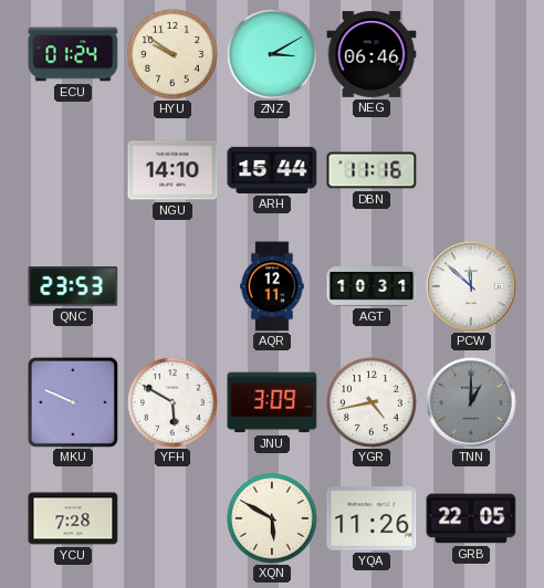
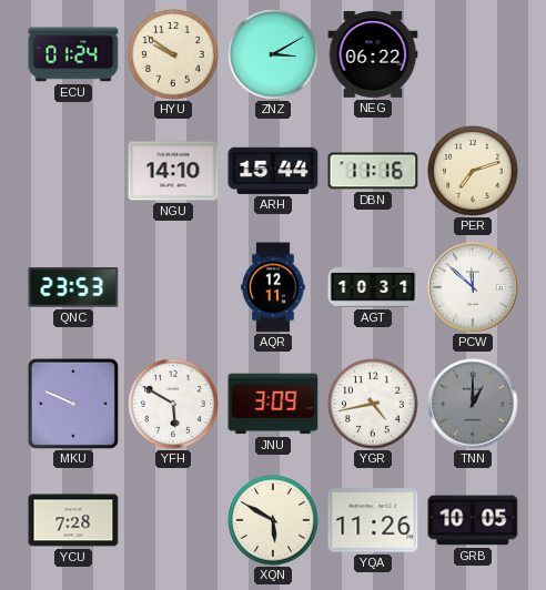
NEG: 06:46 -> 06:22
PER: none -> 7:12
GRB: 22:05 -> 10:05
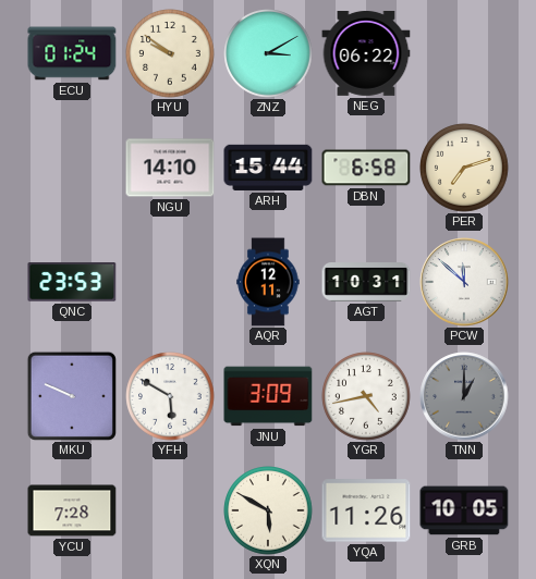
DBN: 11:16 -> 6:58
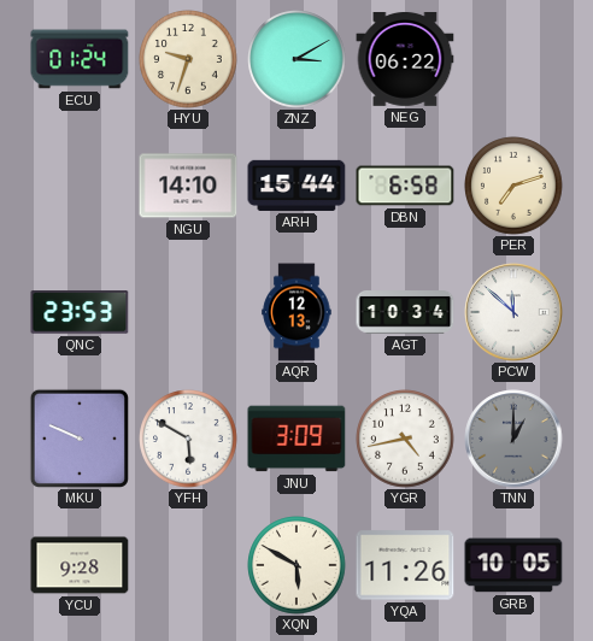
HYU: 9:51 -> 9:33
AQR: 12:11 -> 12:13
AGT: 10:31 -> 10:34
YCU: 7:28 -> 9:28
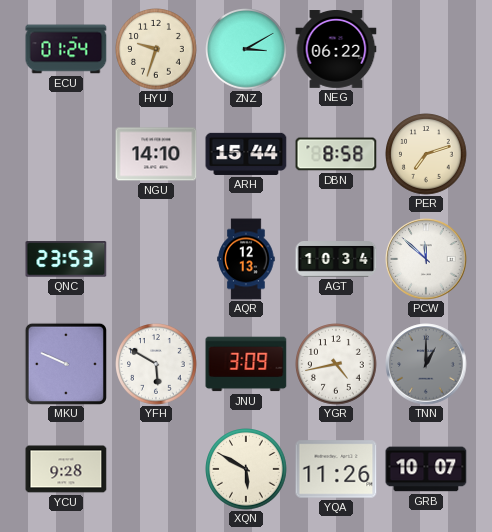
DBN: 6:58 -> 8:58
GRB: 10:05 -> 10:07
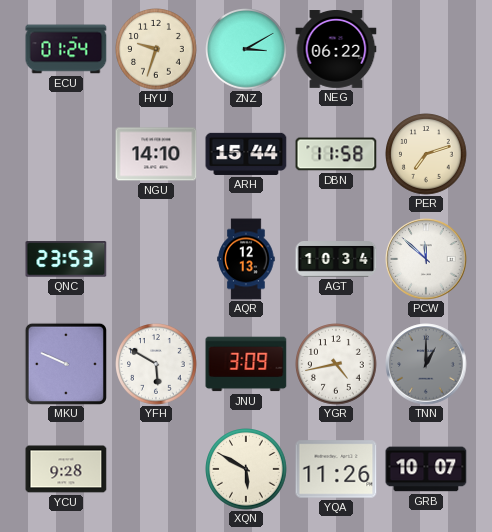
DBN: 8:58 -> 11:58
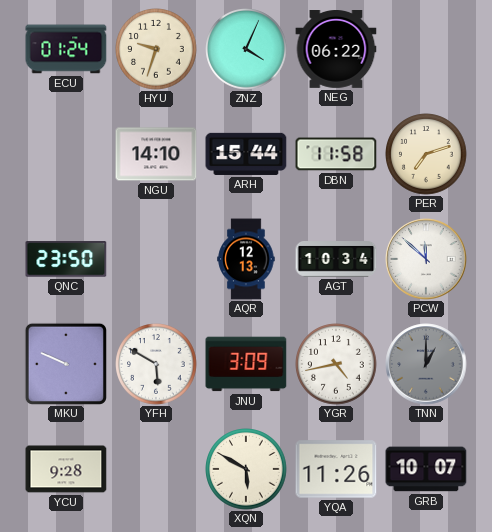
ZNZ: 3:10 -> 4:04
QNC: 23:53 -> 23:50
